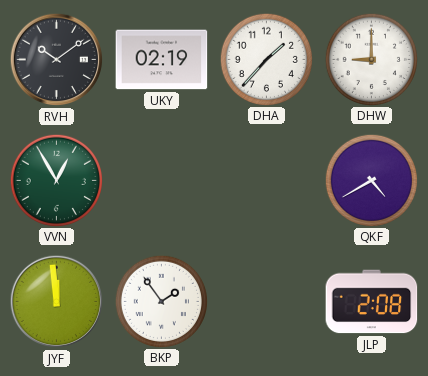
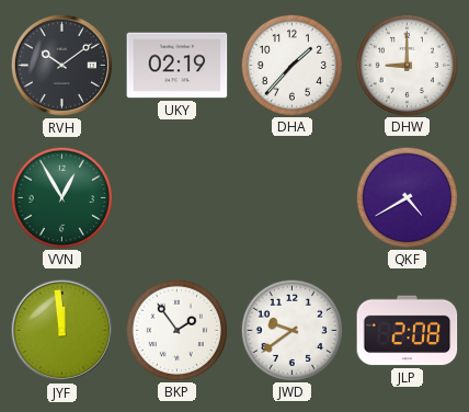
JWD: none -> 9:39
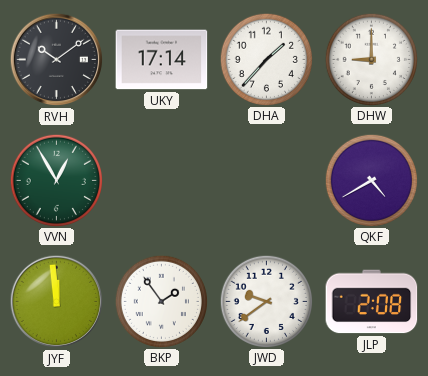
UKY: 02:19 -> 17:14
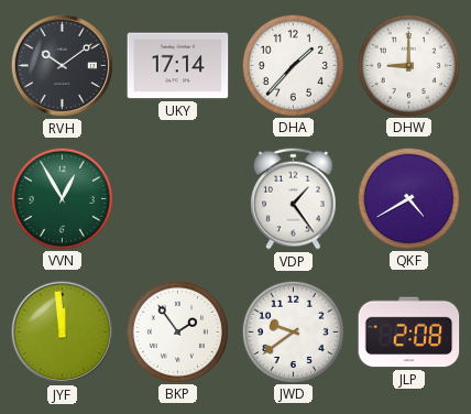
VDP: none -> 1:24
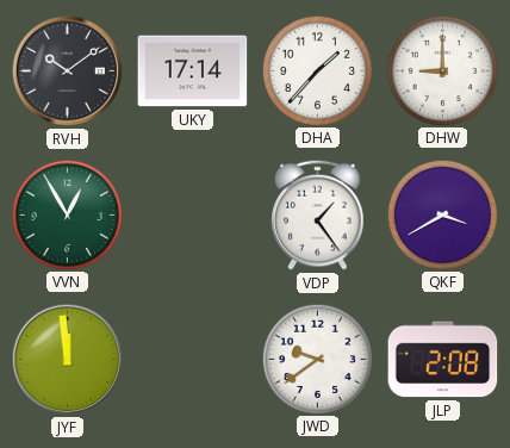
QKF: 4:40 -> 3:40
BKP: 1:54 -> none
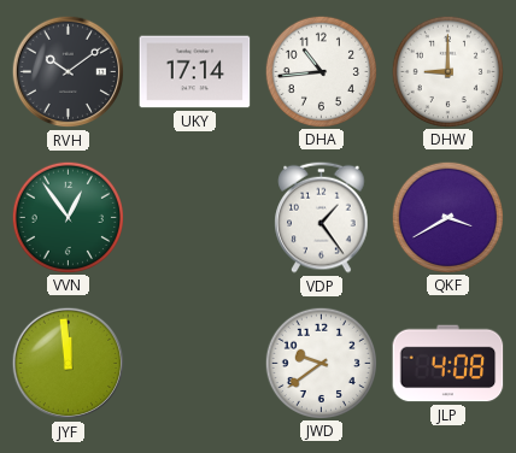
DHA: 1:37 -> 10:44
VVN: 12:55 -> 12:54
JLP: 2:08 -> 4:08
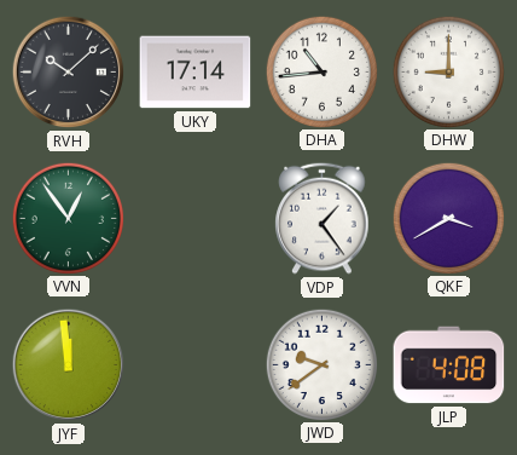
RVH: 10:09 -> 10:08
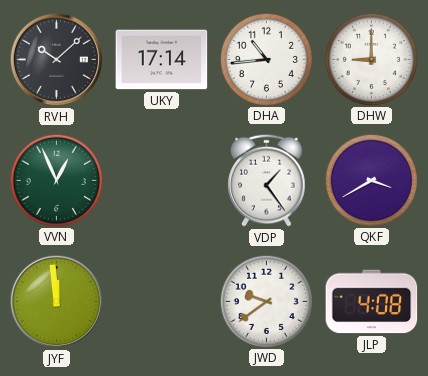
VVN: 12:54 -> 12:56
